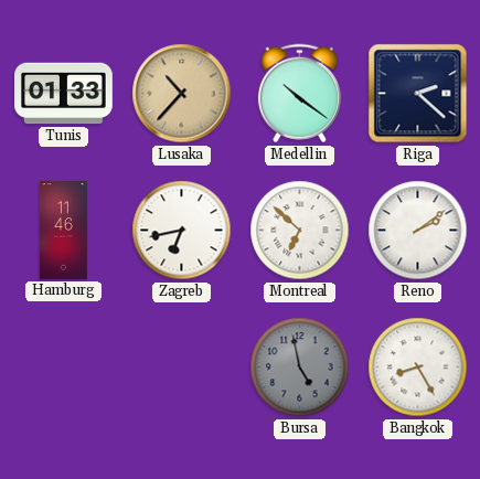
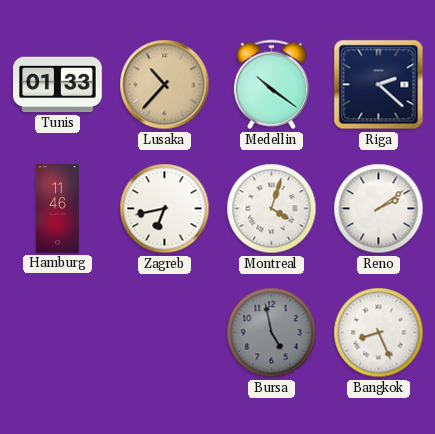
Montreal: 6:52 -> 4:03
Bangkok: 8:25 -> 8:26
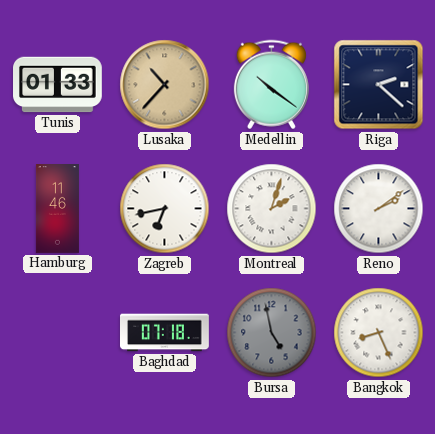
Montreal: 4:03 -> 2:03
Baghdad: none -> 07:18
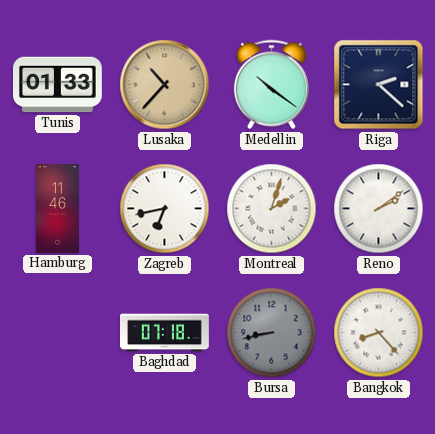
Bursa: 4:58 -> 8:43
Bangkok: 8:26 -> 8:23
